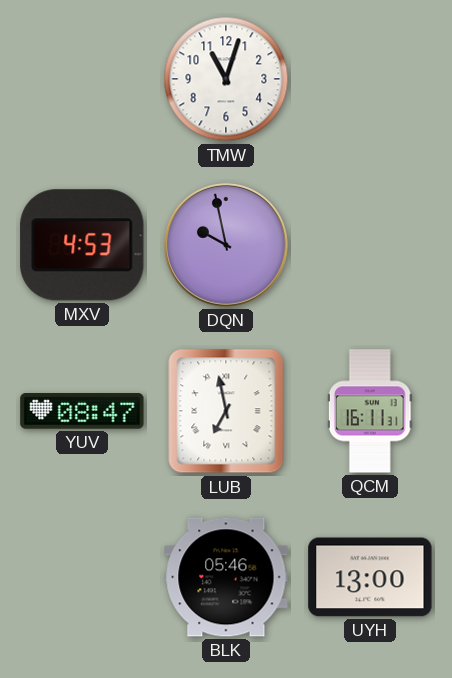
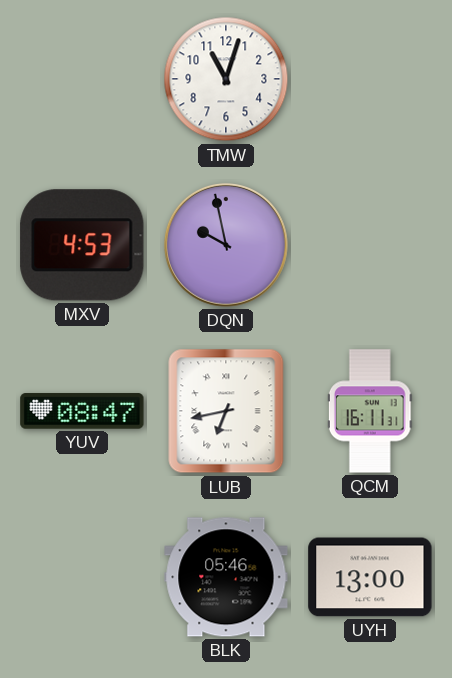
LUB: 6:58 -> 6:43
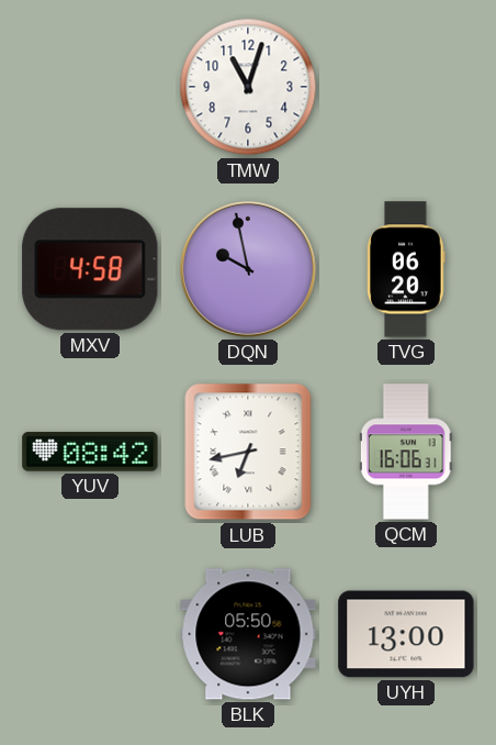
MXV: 4:53 -> 4:58
TVG: none -> 06:20
YUV: 08:47 -> 08:42
QCM: 16:11 -> 16:06
BLK: 05:46 -> 05:50
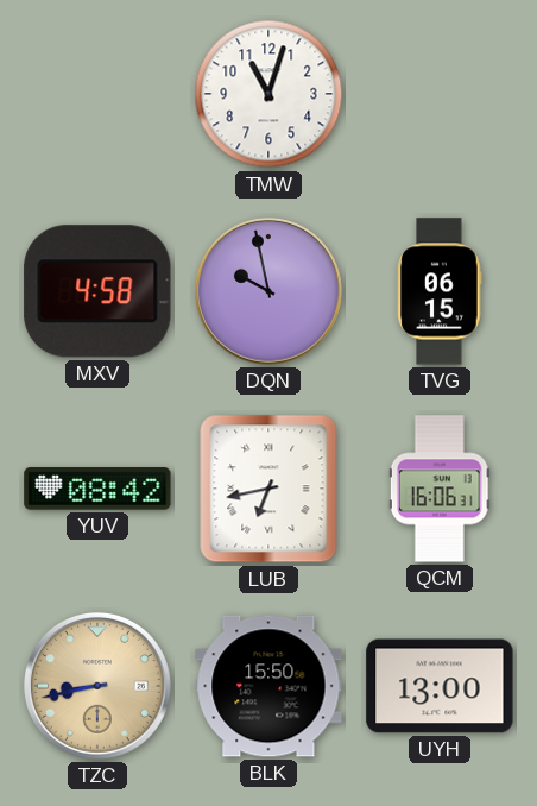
TVG: 06:20 -> 06:15
TZC: none -> 8:43
BLK: 05:50 -> 15:50
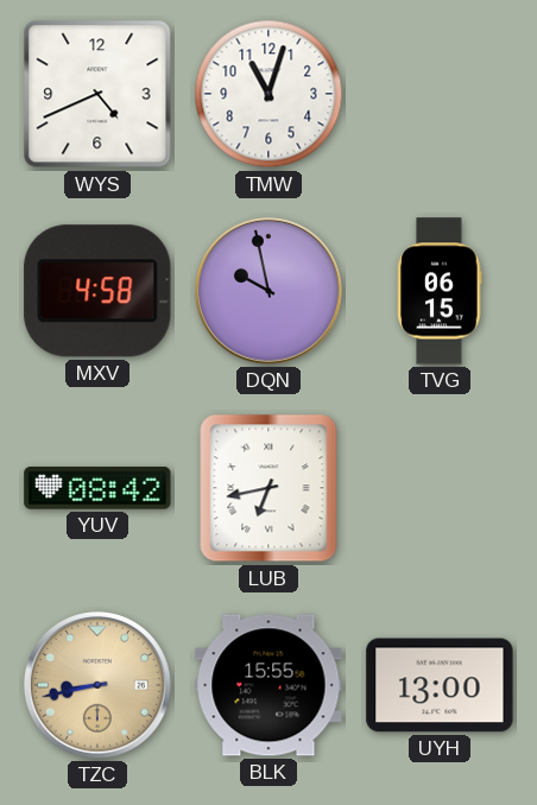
WYS: none -> 4:41
QCM: 16:06 -> none
BLK: 15:50 -> 15:55
